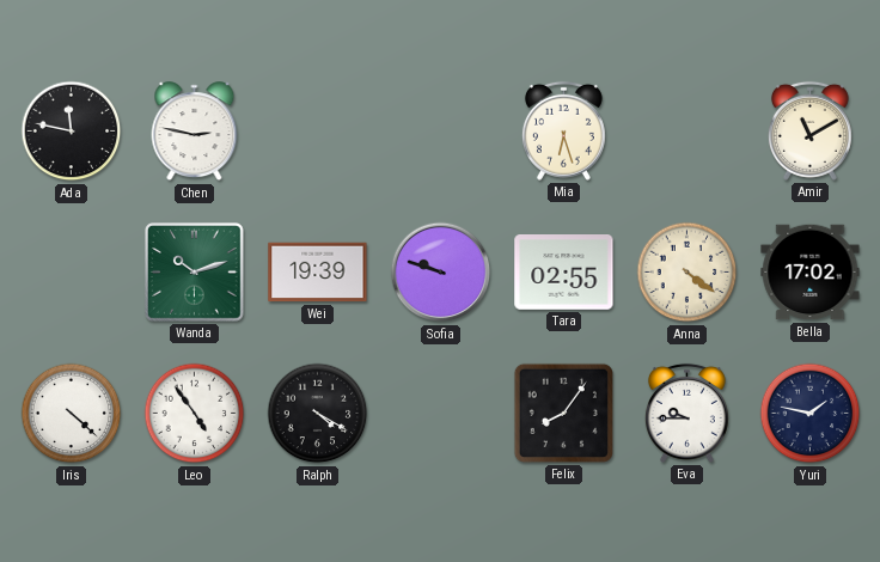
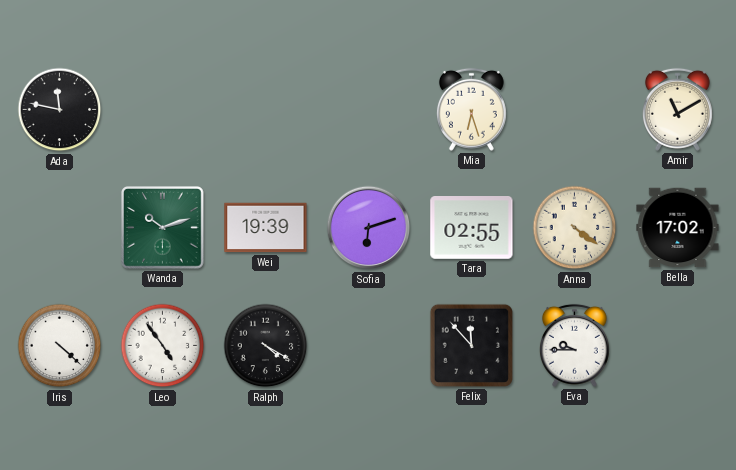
Chen: 2:47 -> none
Sofia: 9:48 -> 6:12
Felix: 8:06 -> 11:53
Yuri: 1:47 -> none
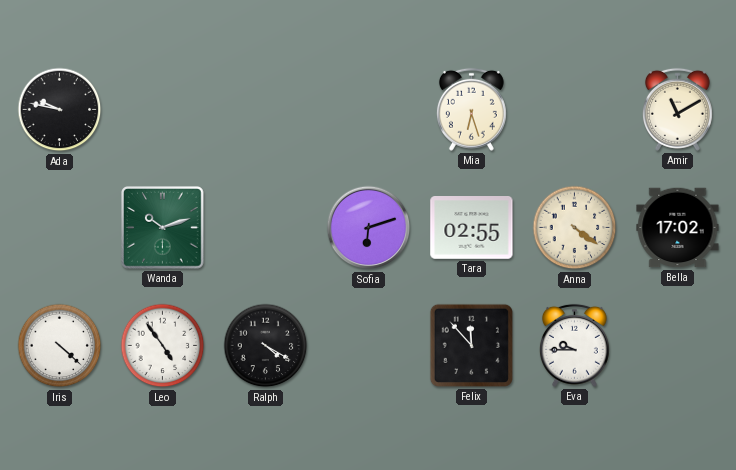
Ada: 11:47 -> 9:47
Wei: 19:39 -> none
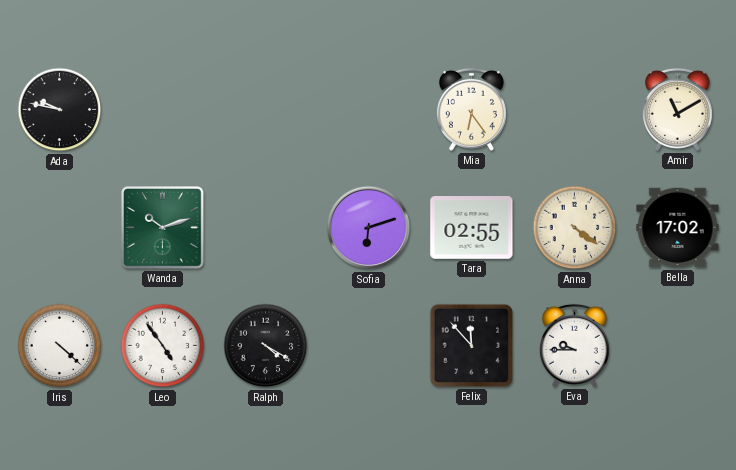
Mia: 6:27 -> 6:24
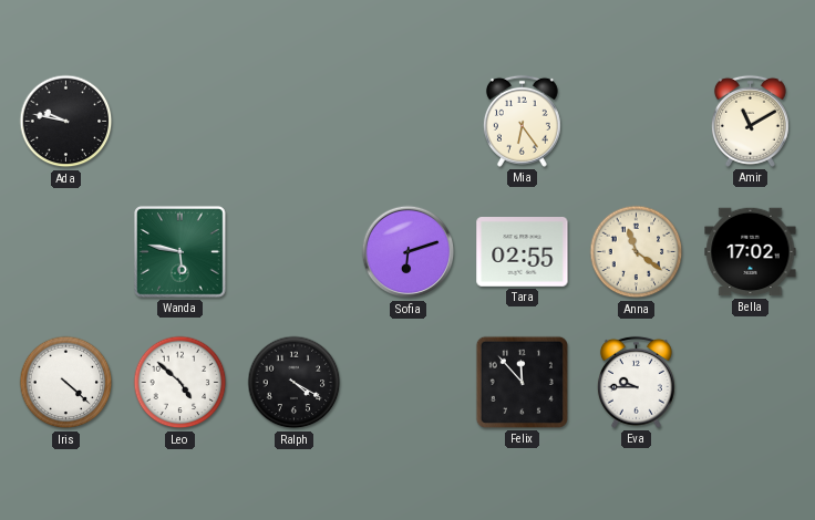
Wanda: 10:12 -> 5:47
Anna: 4:21 -> 11:21
Leo: 4:54 -> 4:52
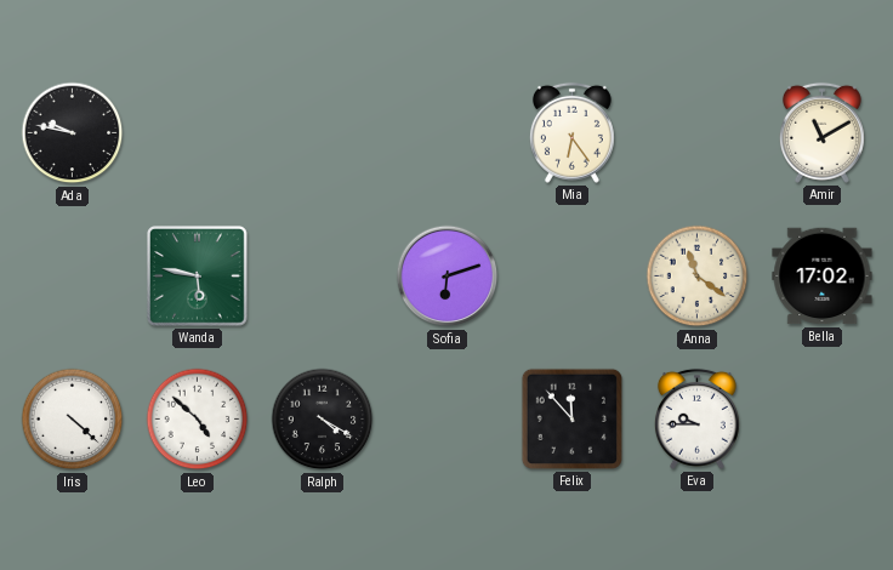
Tara: 02:55 -> none
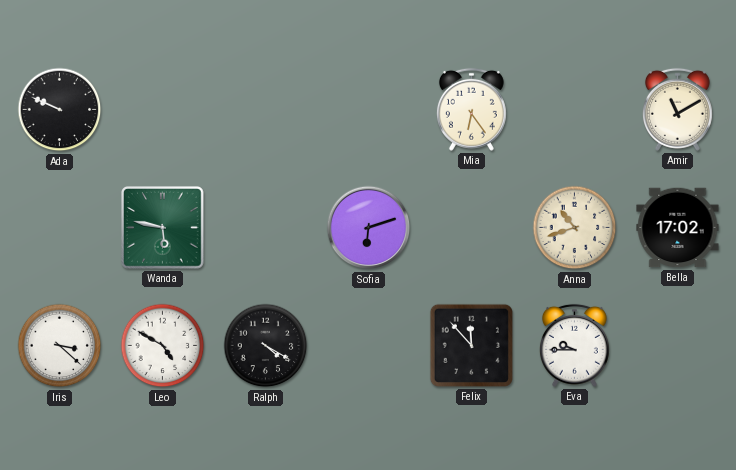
Ada: 9:47 -> 9:49
Anna: 11:21 -> 10:42
Iris: 4:22 -> 3:22
Leo: 4:52 -> 4:50
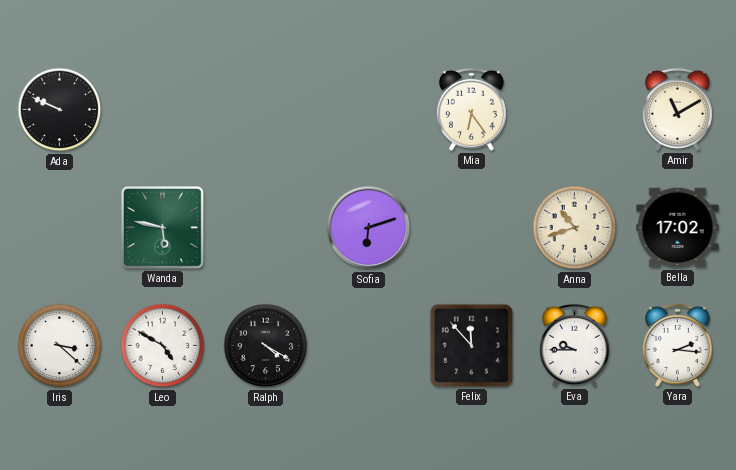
Yara: none -> 2:16
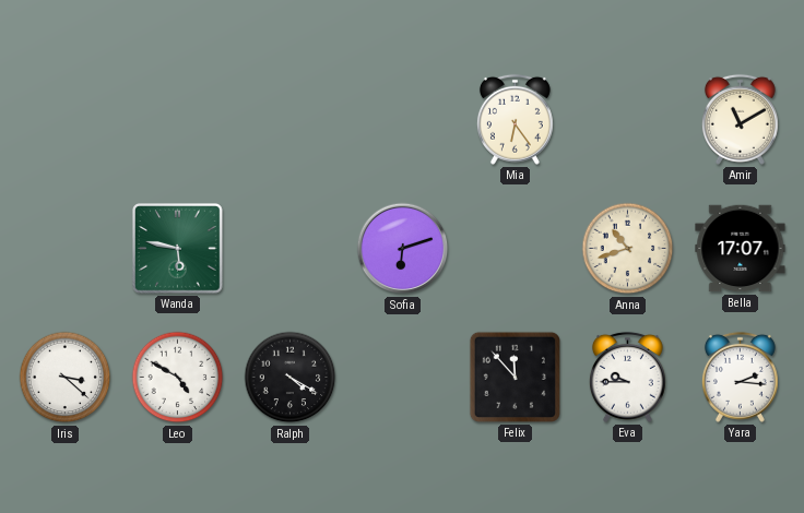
Ada: 9:49 -> none
Bella: 17:02 -> 17:07
